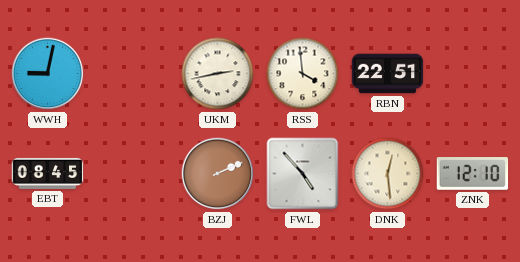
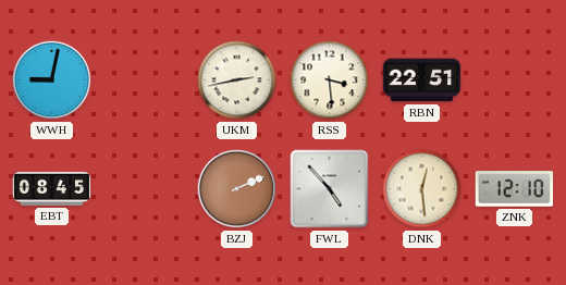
RSS: 3:59 -> 3:29
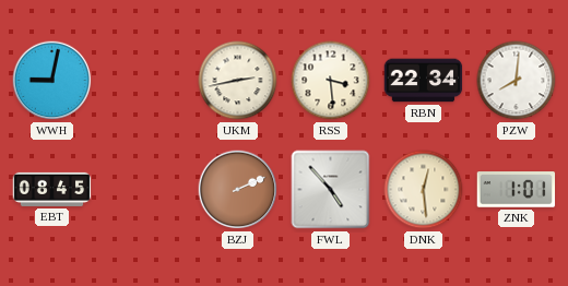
RBN: 22:51 -> 22:34
PZW: none -> 8:01
ZNK: 12:10 -> 1:01
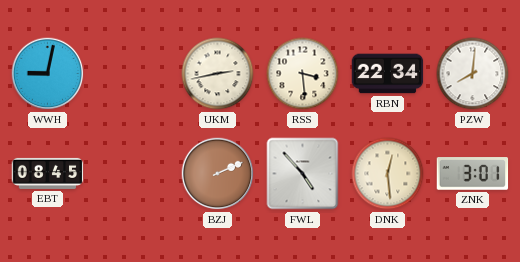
ZNK: 1:01 -> 3:01
